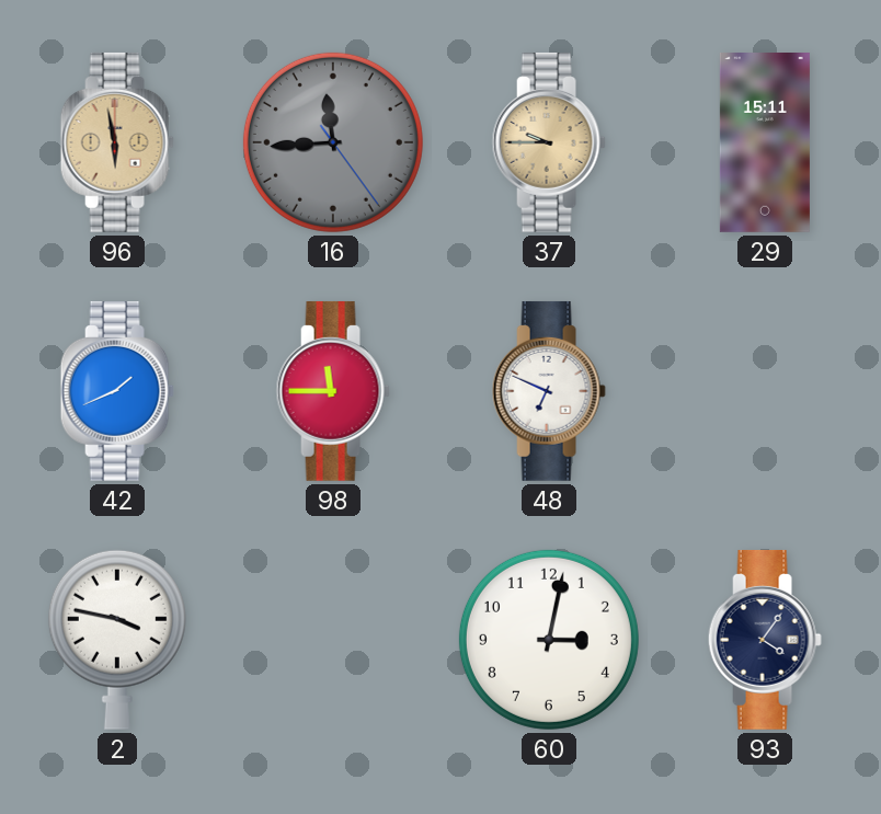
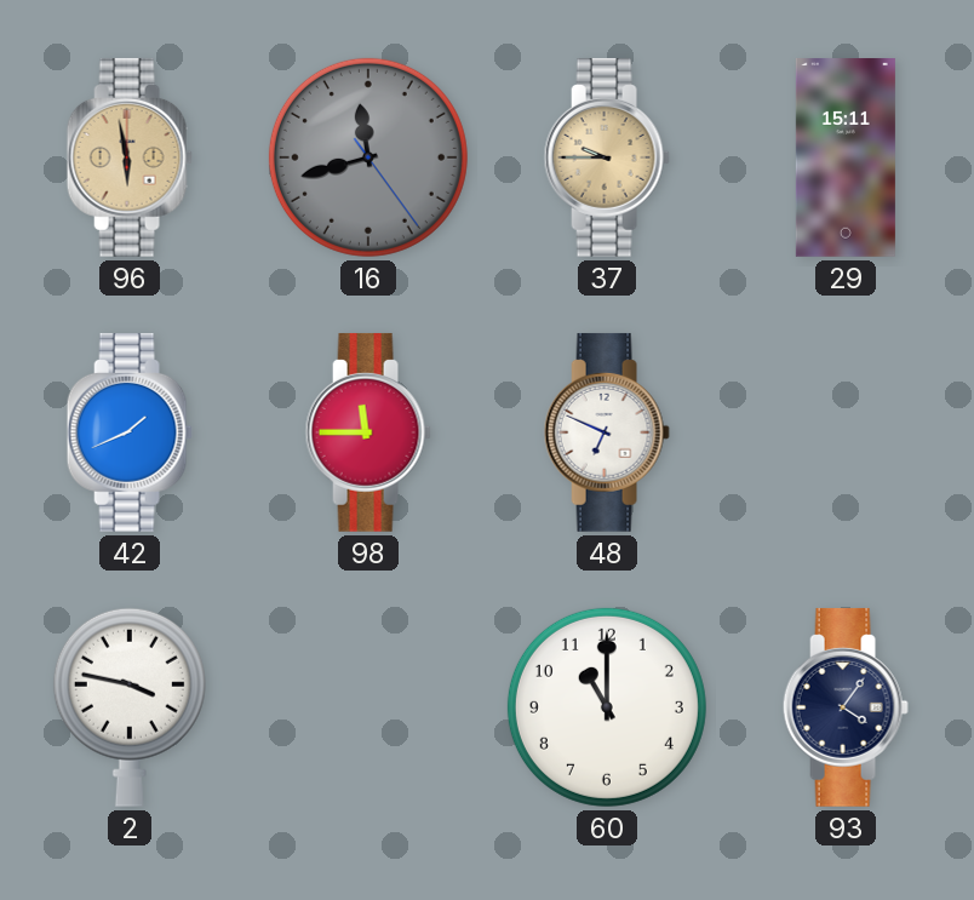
16: 11:44 -> 11:42
60: 3:02 -> 11:00
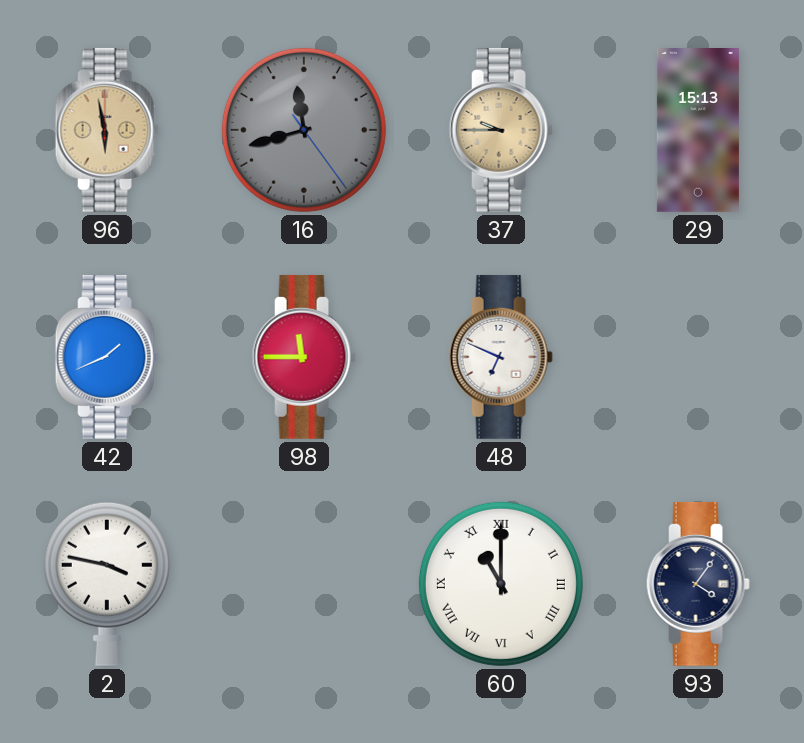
29: 15:11 -> 15:13
60 numerals: Arabic -> Roman
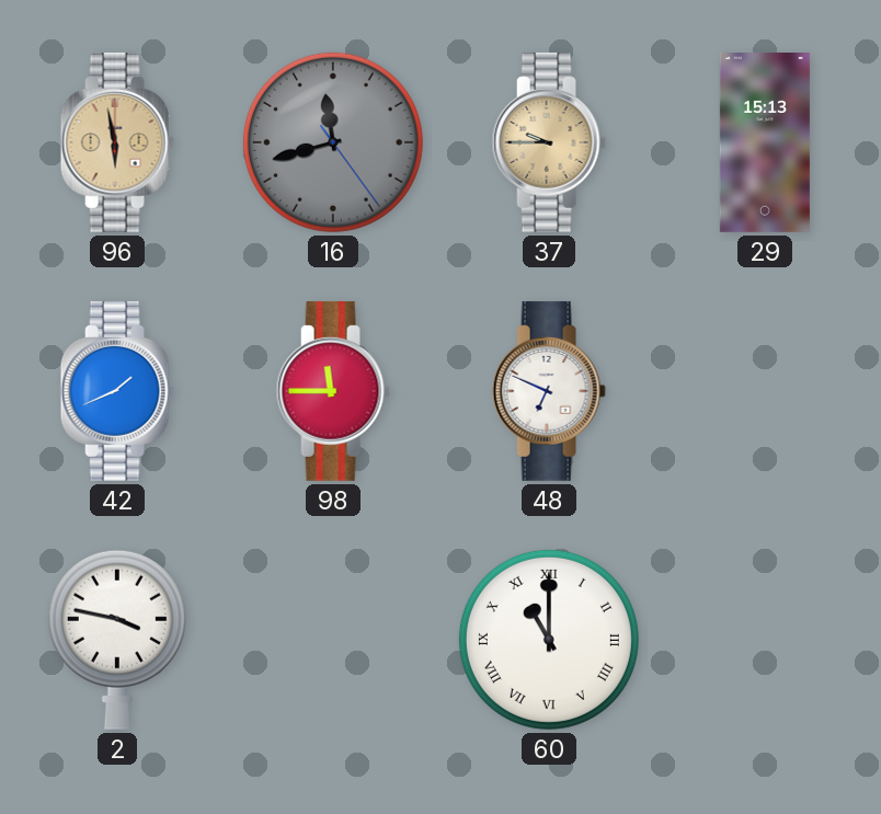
93: 4:06 -> none
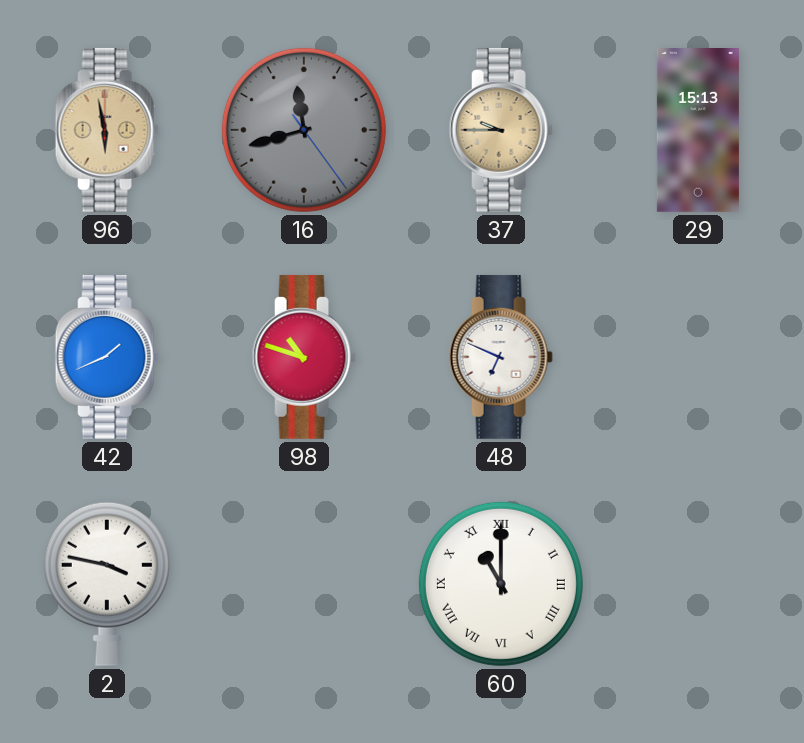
98: 11:45 -> 10:48
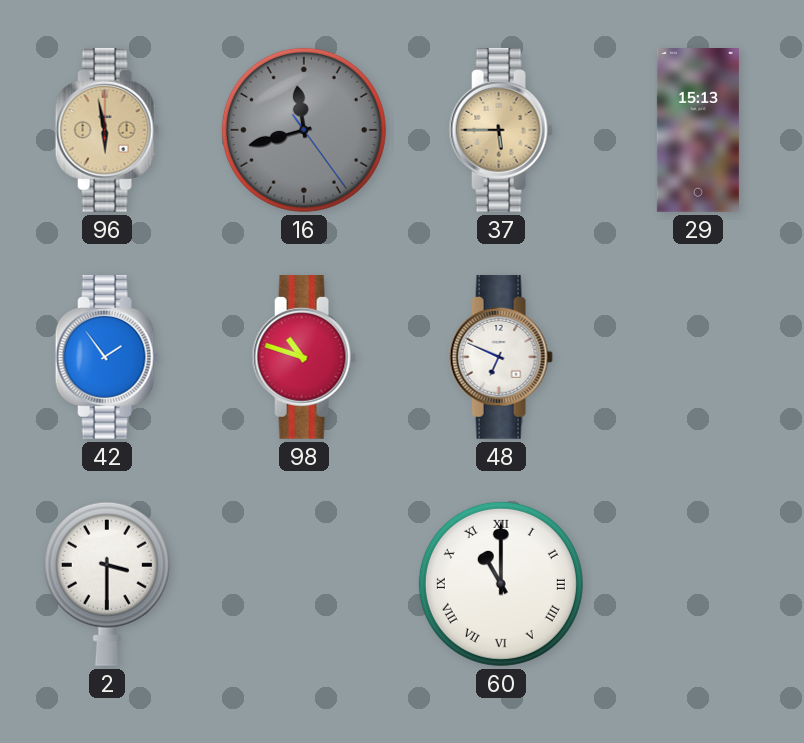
37: 9:45 -> 5:45
42: 1:41 -> 1:54
2: 3:47 -> 3:30
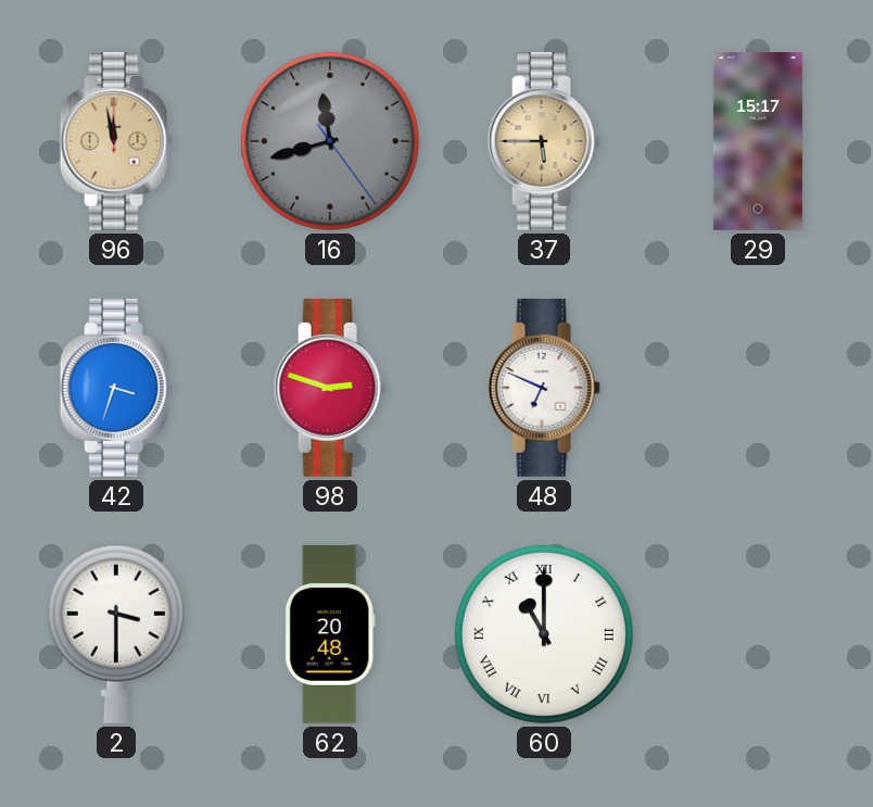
96: 5:58 -> 11:58
29: 15:13 -> 15:17
42: 1:54 -> 3:33
98: 10:48 -> 2:48
62: none -> 20:48
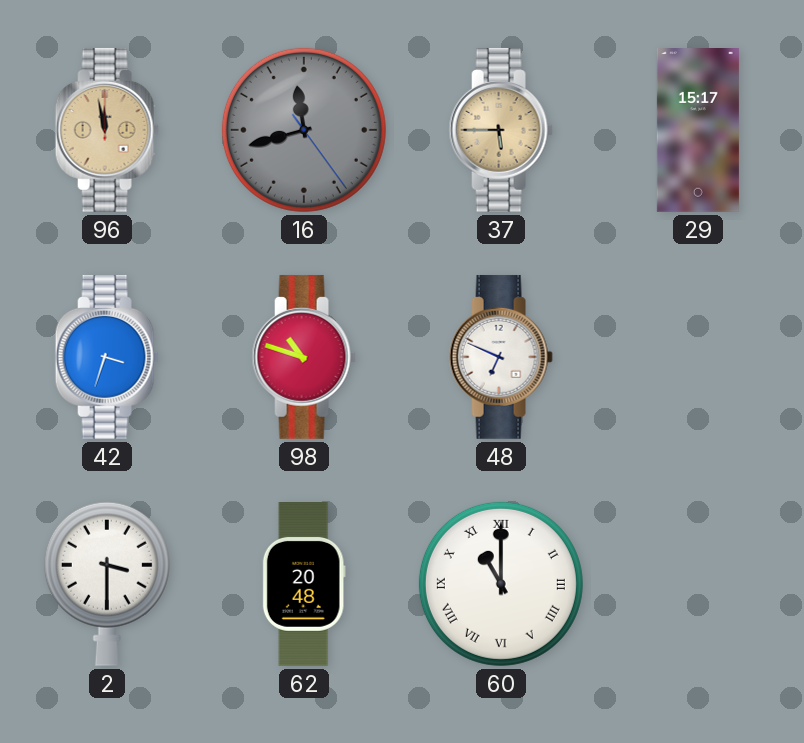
98: 2:48 -> 10:48
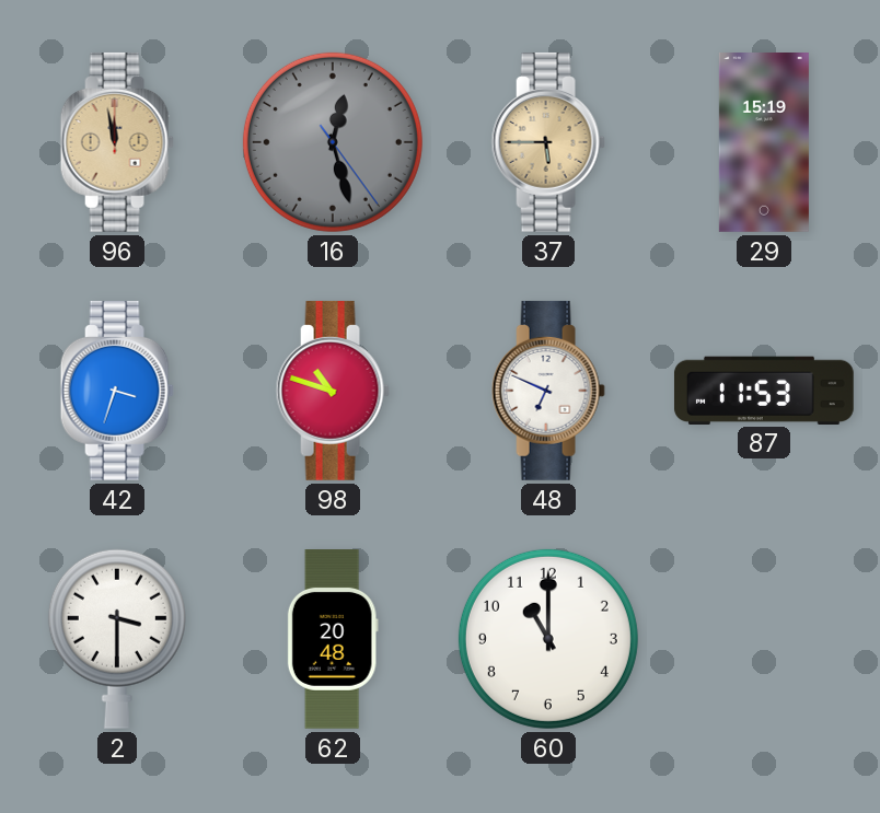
16: 11:42 -> 12:27
29: 15:17 -> 15:19
87: none -> 11:53
60 numerals: Roman -> Arabic
